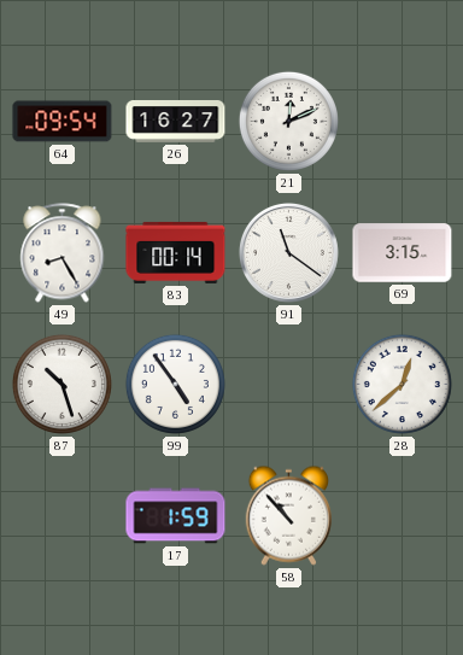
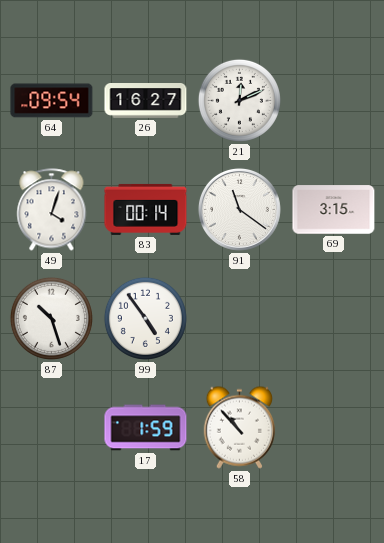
49: 8:25 -> 4:03
28: 12:38 -> none
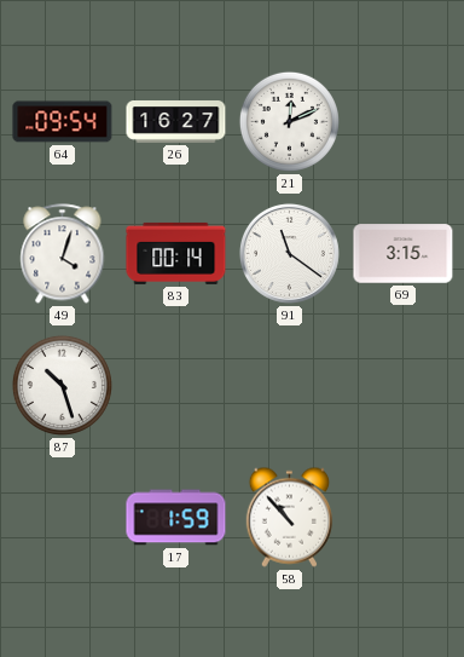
99: 4:54 -> none
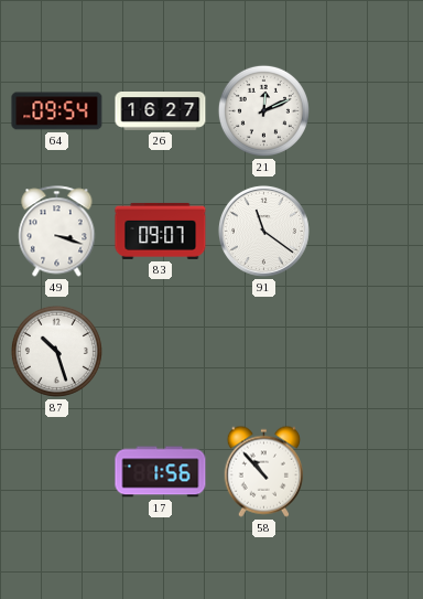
49: 4:03 -> 3:18
83: 00:14 -> 09:07
69: 3:15 -> none
17: 1:59 -> 1:56
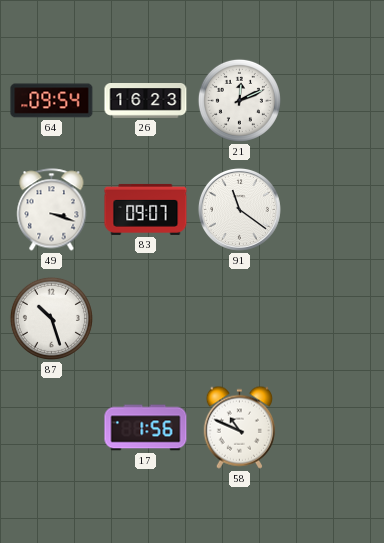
26: 16:27 -> 16:23
58: 10:53 -> 10:49
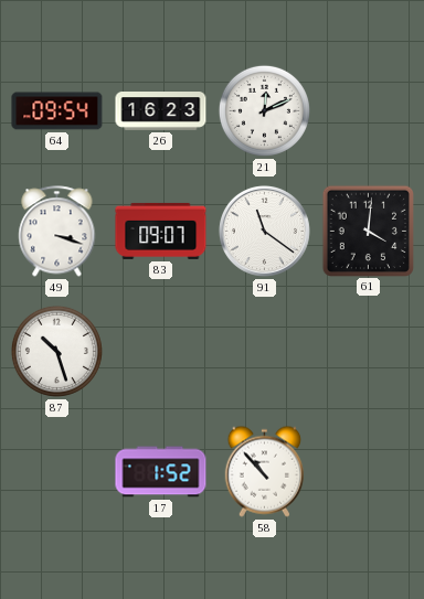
61: none -> 4:01
17: 1:56 -> 1:52
58: 10:49 -> 10:53
